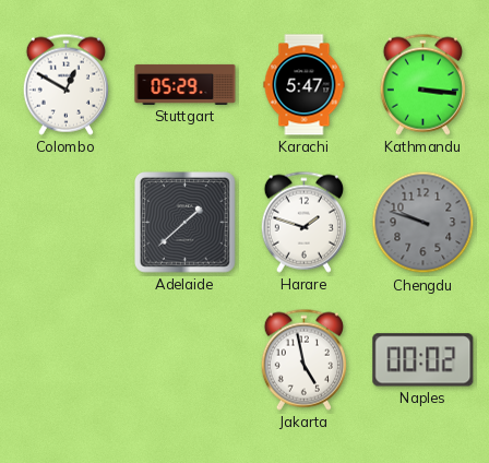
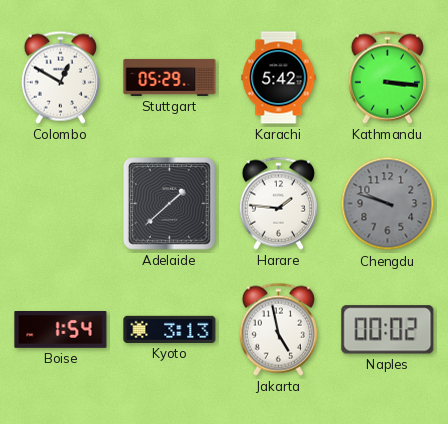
Karachi: 5:47 -> 5:42
Harare: 1:48 -> 1:46
Boise: none -> 1:54
Kyoto: none -> 3:13
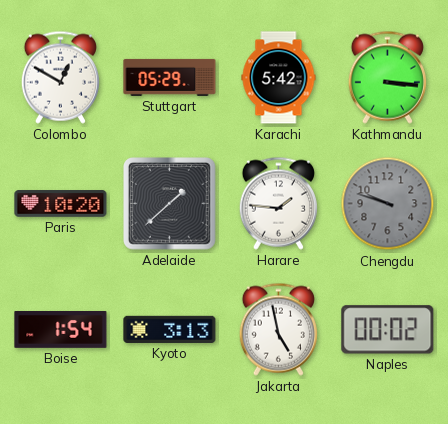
Paris: none -> 10:20
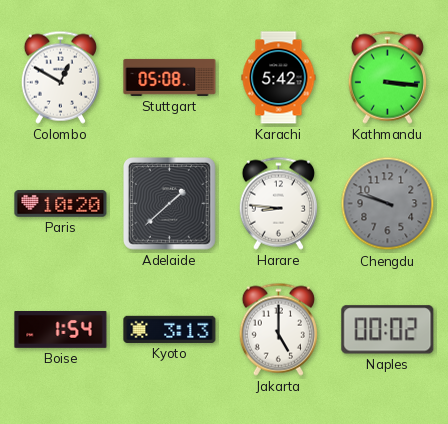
Stuttgart: 05:29 -> 05:08
Harare: 1:46 -> 8:46
Jakarta: 4:58 -> 5:00
